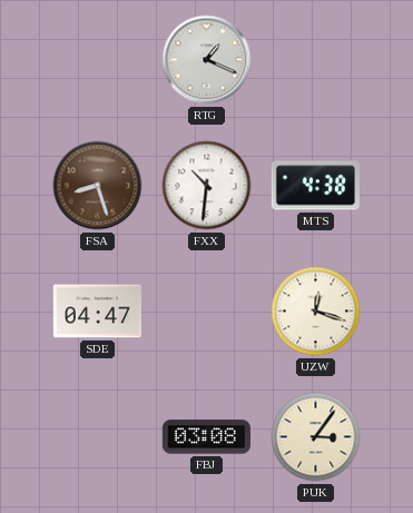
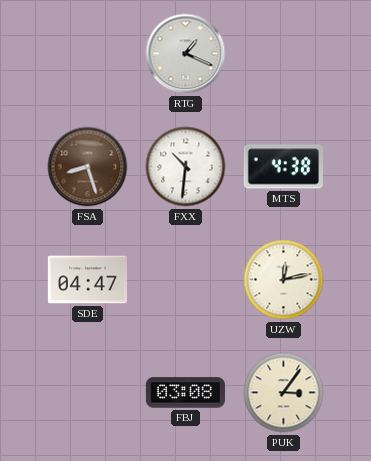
UZW: 12:18 -> 12:13
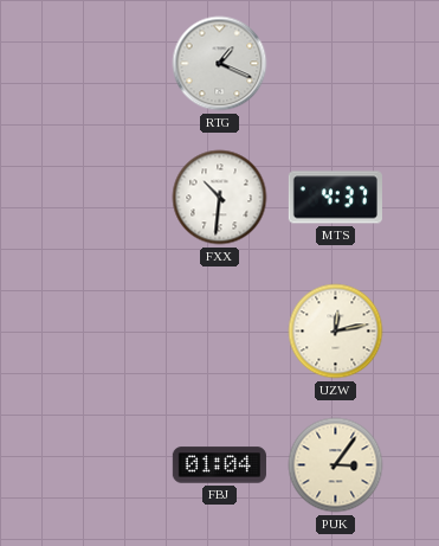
FSA: 8:27 -> none
MTS: 4:38 -> 4:37
SDE: 04:47 -> none
FBJ: 03:08 -> 01:04
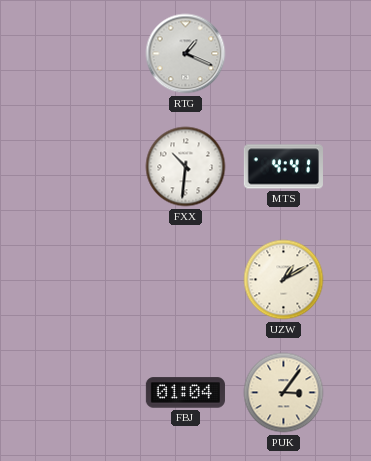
MTS: 4:37 -> 4:41
UZW: 12:13 -> 1:10
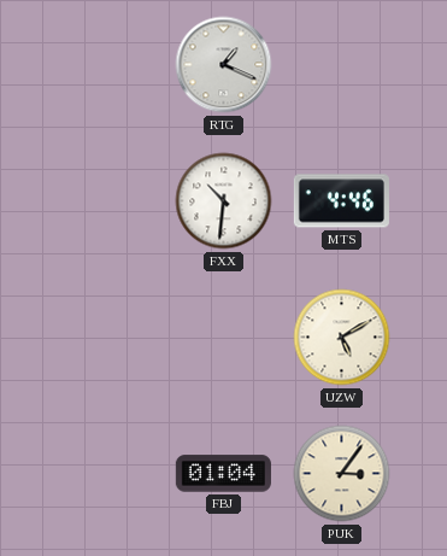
MTS: 4:41 -> 4:46
UZW: 1:10 -> 5:10
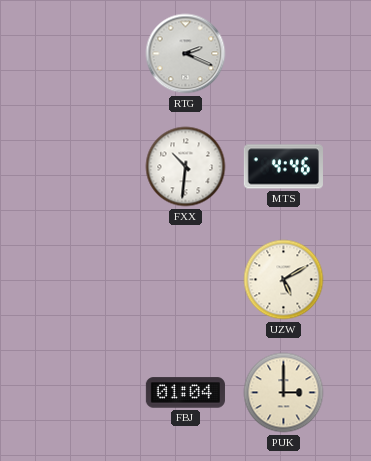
RTG: 1:19 -> 2:19
PUK: 3:06 -> 3:00
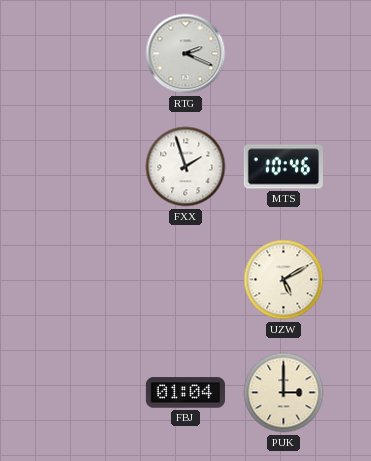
FXX: 10:31 -> 1:57
MTS: 4:46 -> 10:46
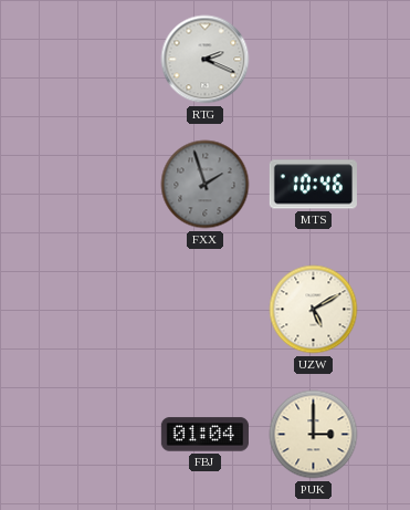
FXX dial: white -> grey
